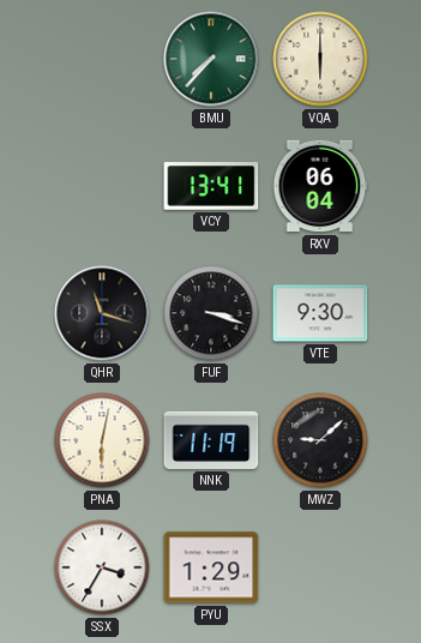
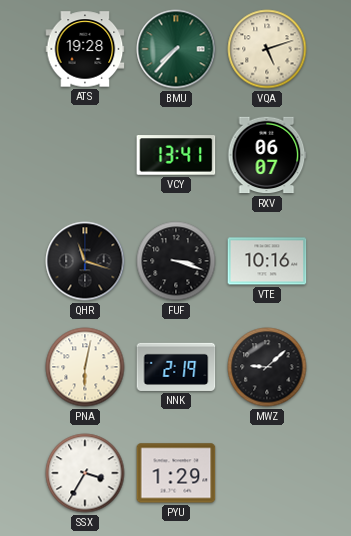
ATS: none -> 19:28
VQA: 6:00 -> 5:12
RXV: 06:04 -> 06:07
VTE: 9:30 -> 10:16
NNK: 11:19 -> 2:19
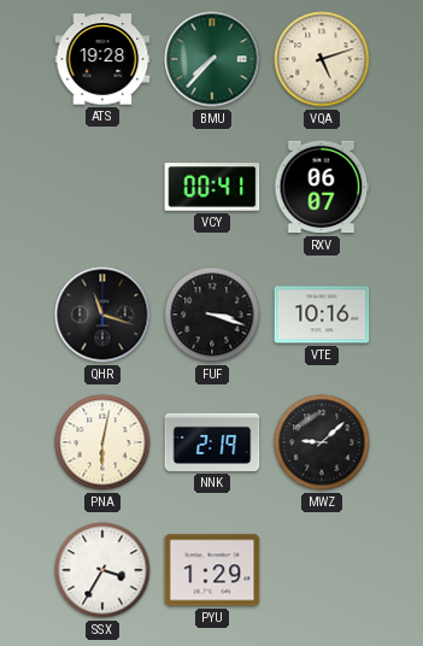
VCY: 13:41 -> 00:41
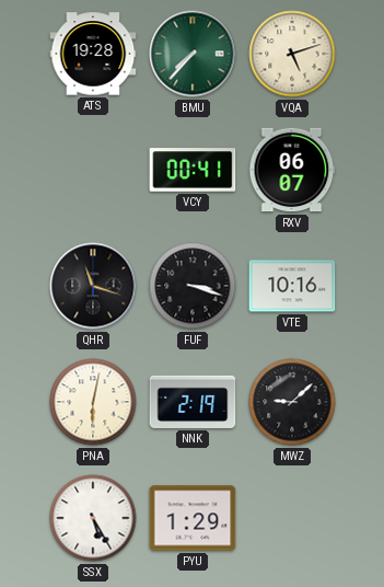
SSX: 3:35 -> 5:25
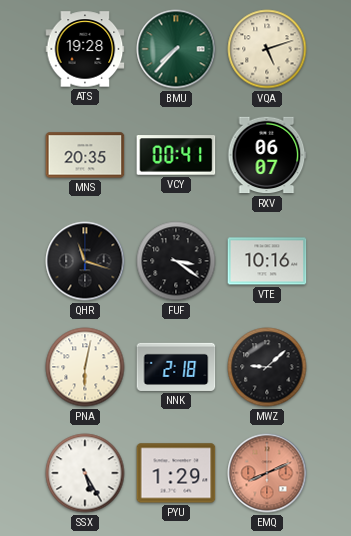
MNS: none -> 20:35
FUF: 3:18 -> 3:21
NNK: 2:19 -> 2:18
EMQ: none -> 8:11
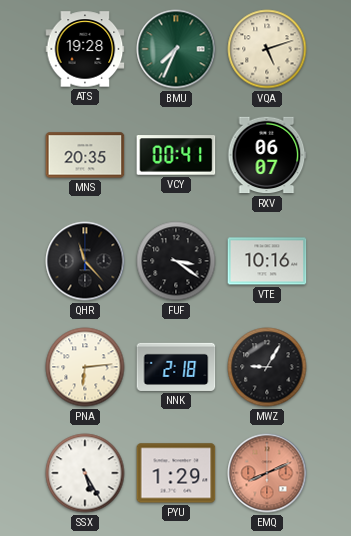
BMU: 7:37 -> 7:34
QHR: 11:18 -> 11:23
PNA: 6:02 -> 6:14
MWZ: 9:08 -> 9:05
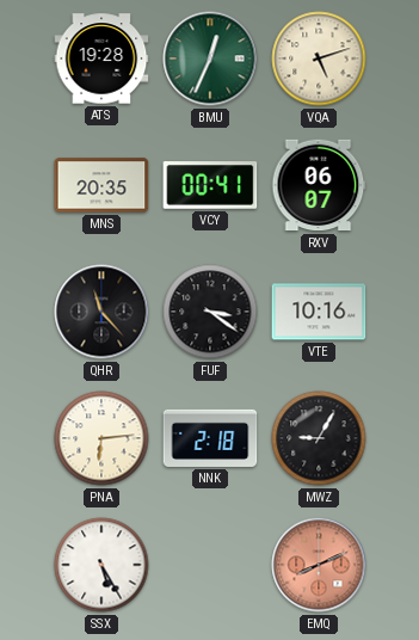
BMU: 7:34 -> 12:34
PYU: 1:29 -> none
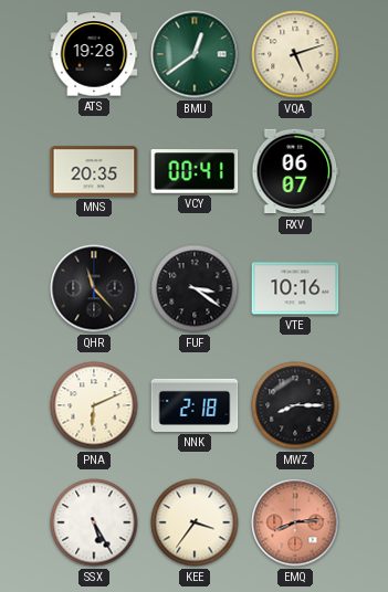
BMU: 12:34 -> 12:39
PNA: 6:14 -> 6:11
MWZ: 9:05 -> 8:15
KEE: none -> 3:36
EMQ: 8:11 -> 8:14
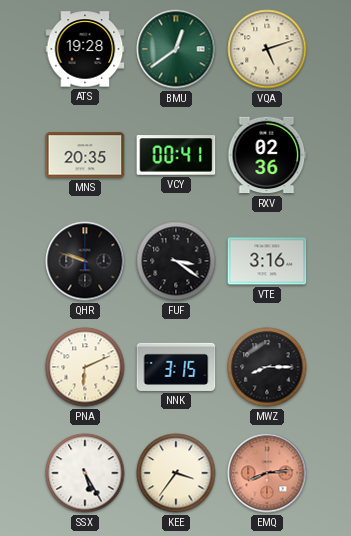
RXV: 06:07 -> 02:36
QHR: 11:23 -> 9:48
VTE: 10:16 -> 3:16
NNK: 2:18 -> 3:15
